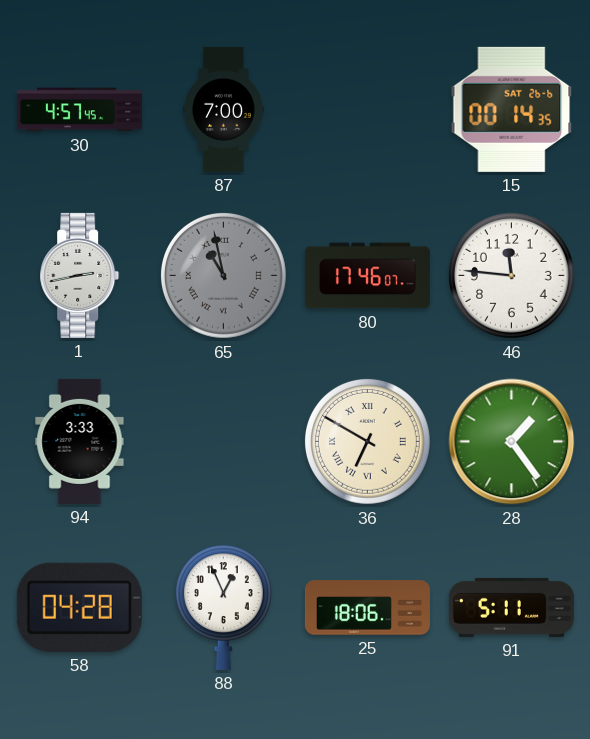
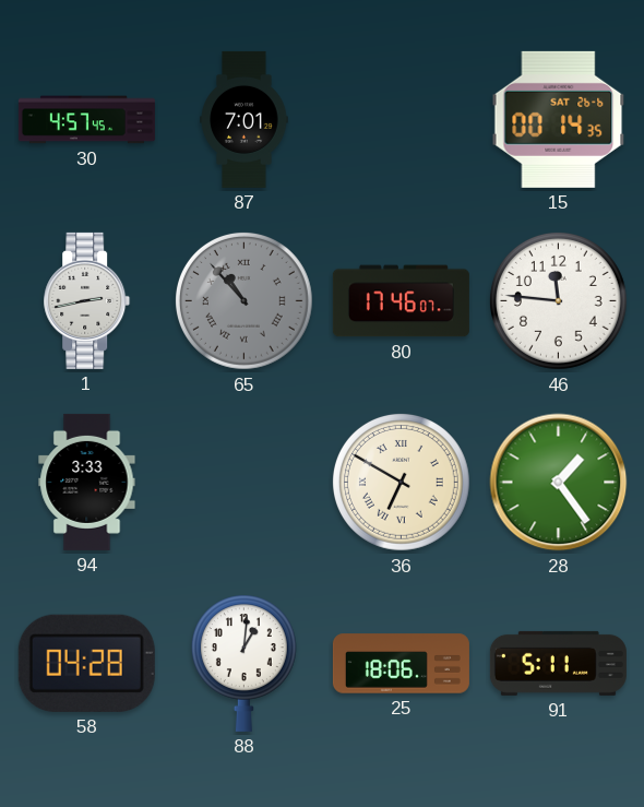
87: 7:00 -> 7:01
65: 10:58 -> 10:53
88: 12:56 -> 1:01
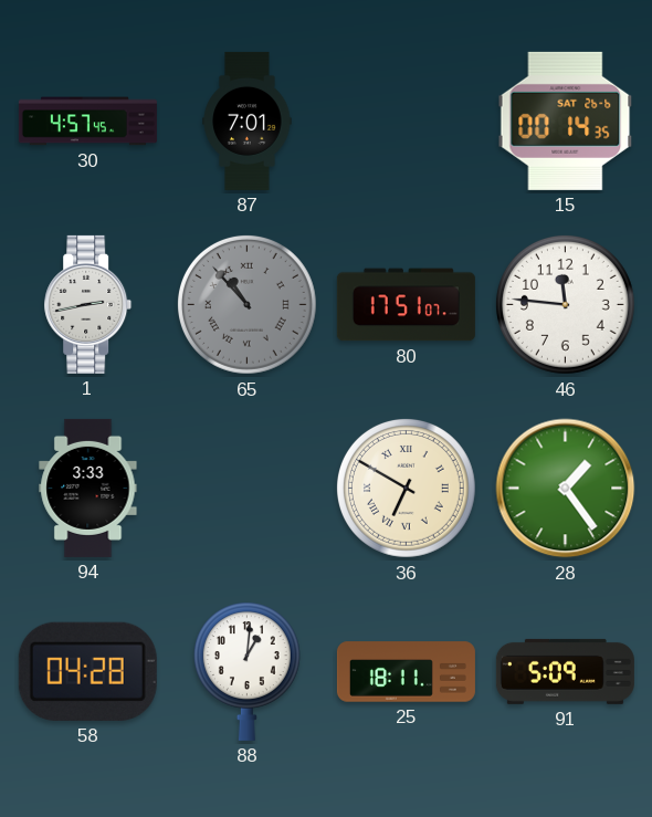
80: 17:46 -> 17:51
25: 18:06 -> 18:11
91: 5:11 -> 5:09
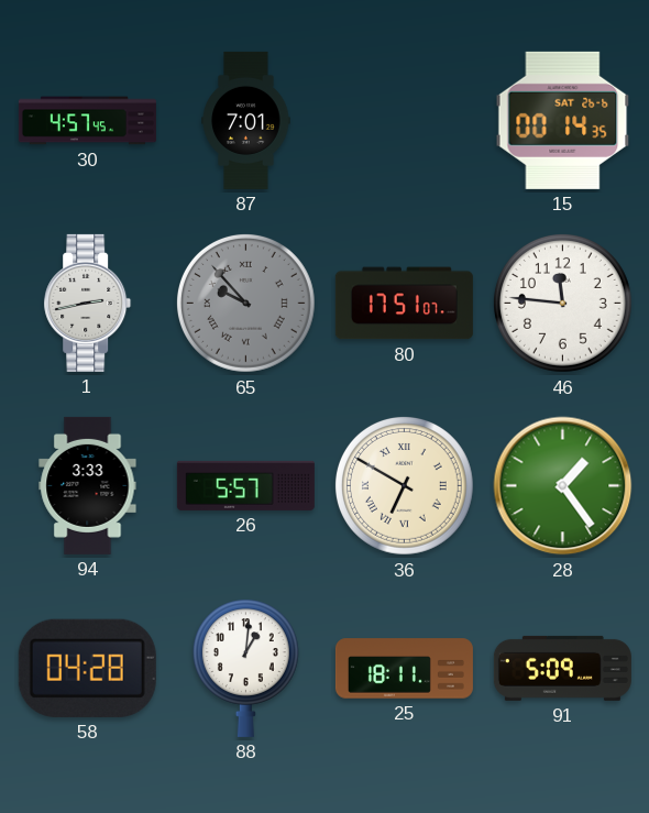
65: 10:53 -> 9:53
26: none -> 5:57
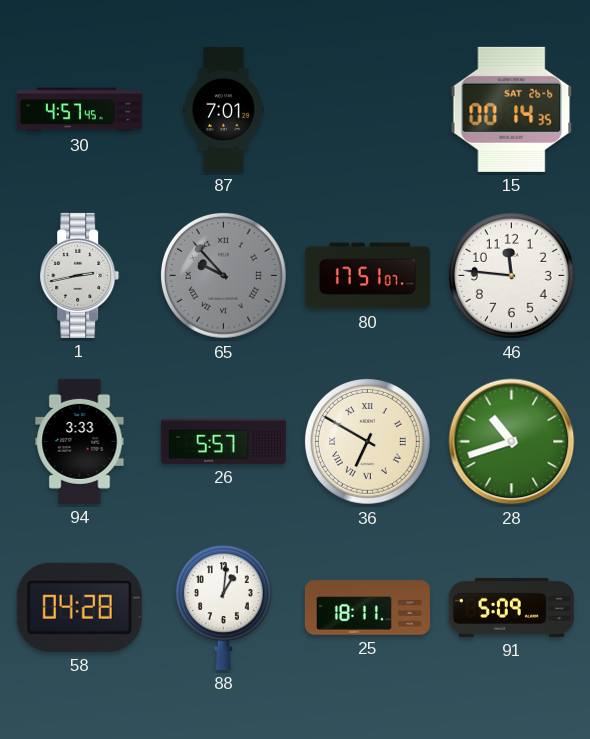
28: 1:24 -> 10:42
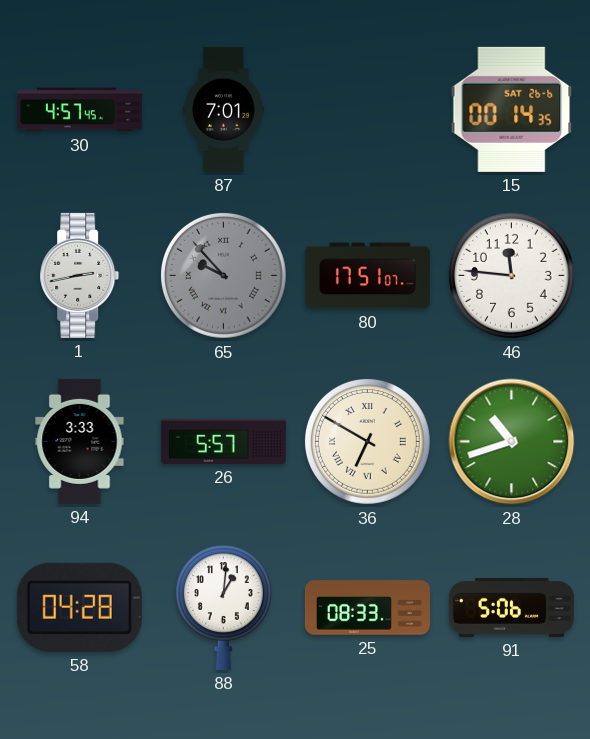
25: 18:11 -> 08:33
91: 5:09 -> 5:06
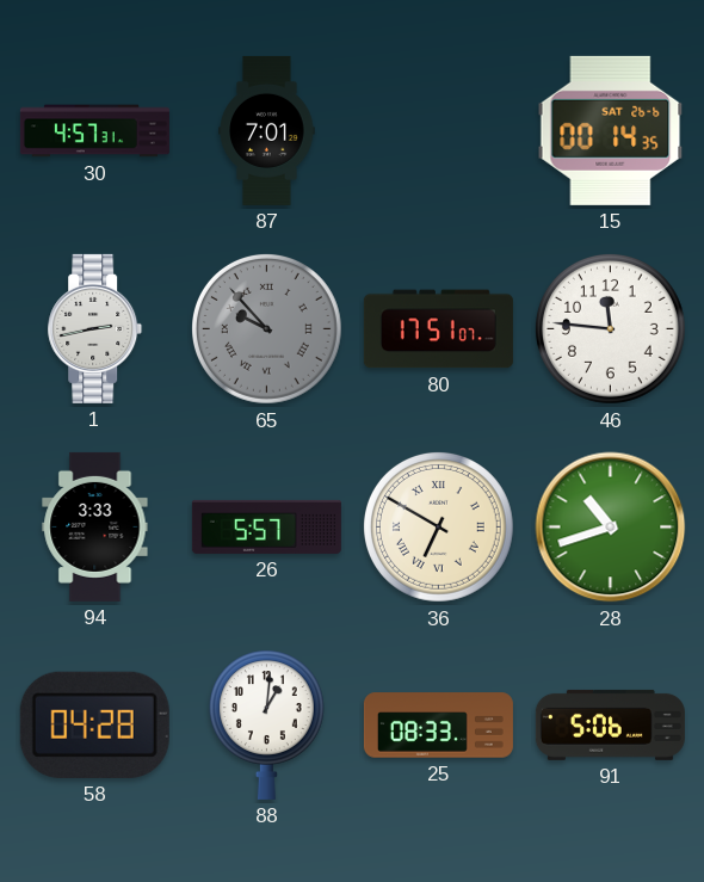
30: 4:57:45 -> 4:57:31
